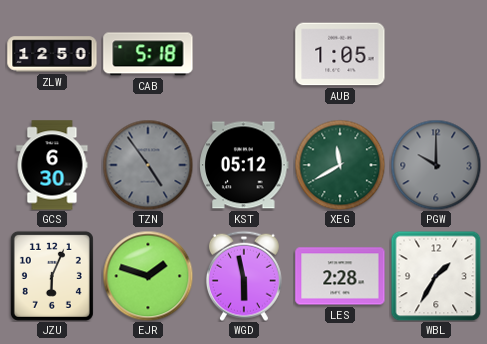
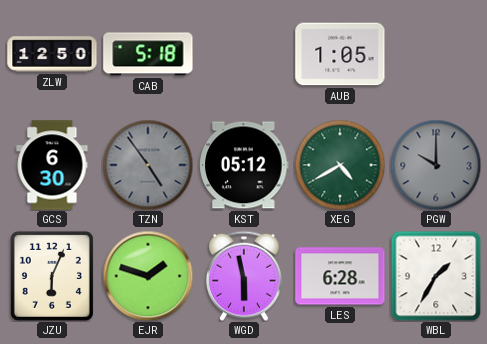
XEG: 11:40 -> 4:40
LES: 2:28 -> 6:28
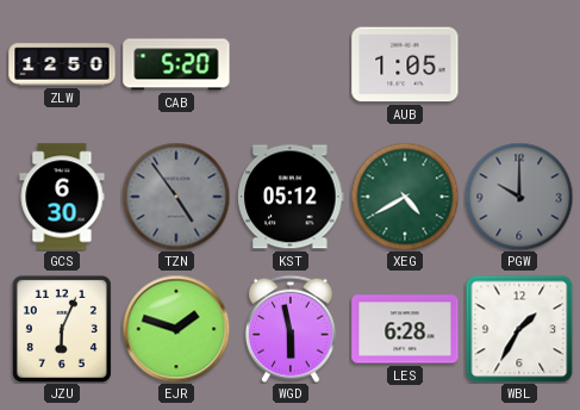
CAB: 5:18 -> 5:20
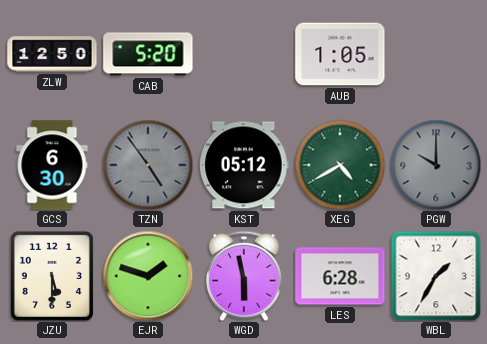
JZU: 6:04 -> 5:30
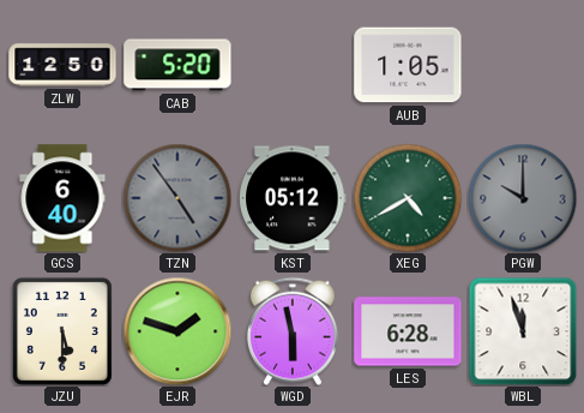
GCS: 6:30 -> 6:40
WBL: 1:35 -> 11:57
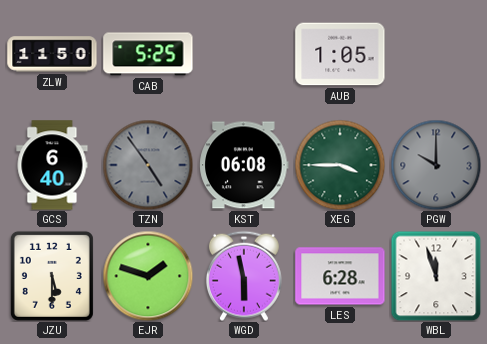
ZLW: 12:50 -> 11:50
CAB: 5:20 -> 5:25
KST: 05:12 -> 06:08
XEG: 4:40 -> 3:45
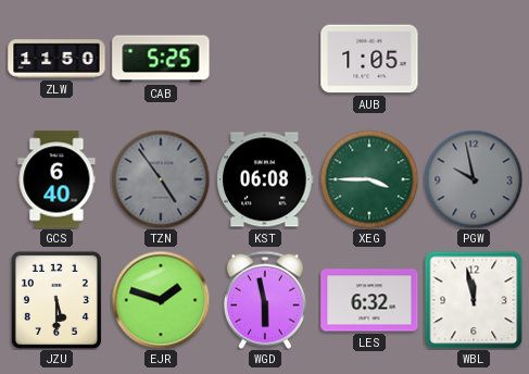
PGW: 10:00 -> 9:58
LES: 6:28 -> 6:32
WBL: 11:57 -> 11:58
